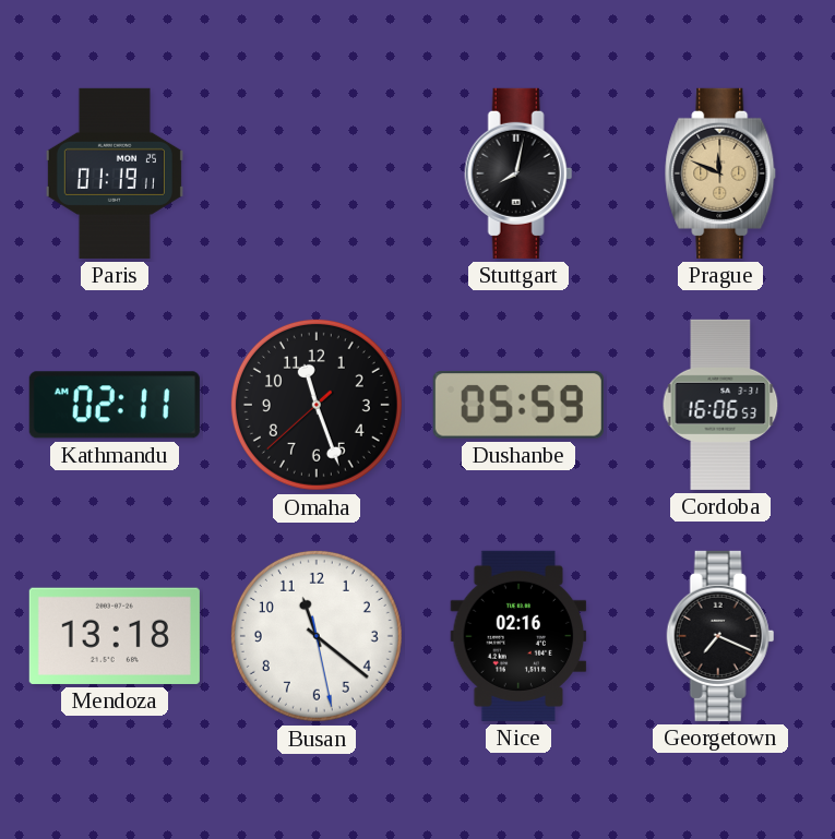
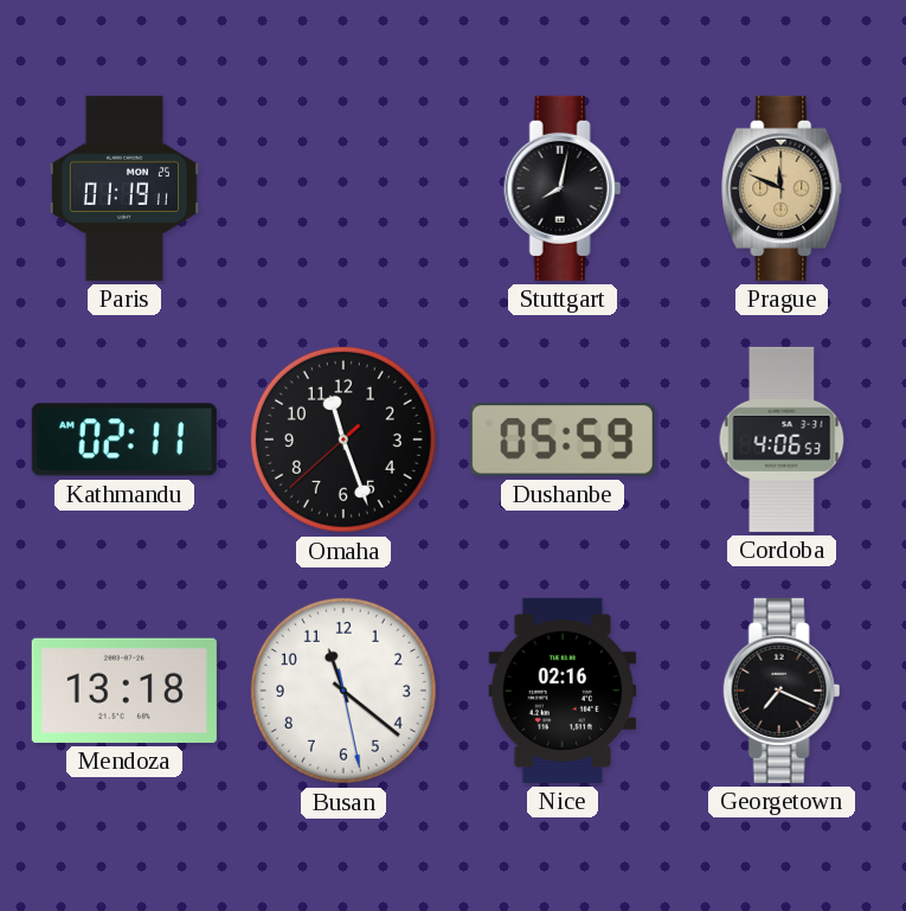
Cordoba: 16:06 -> 4:06
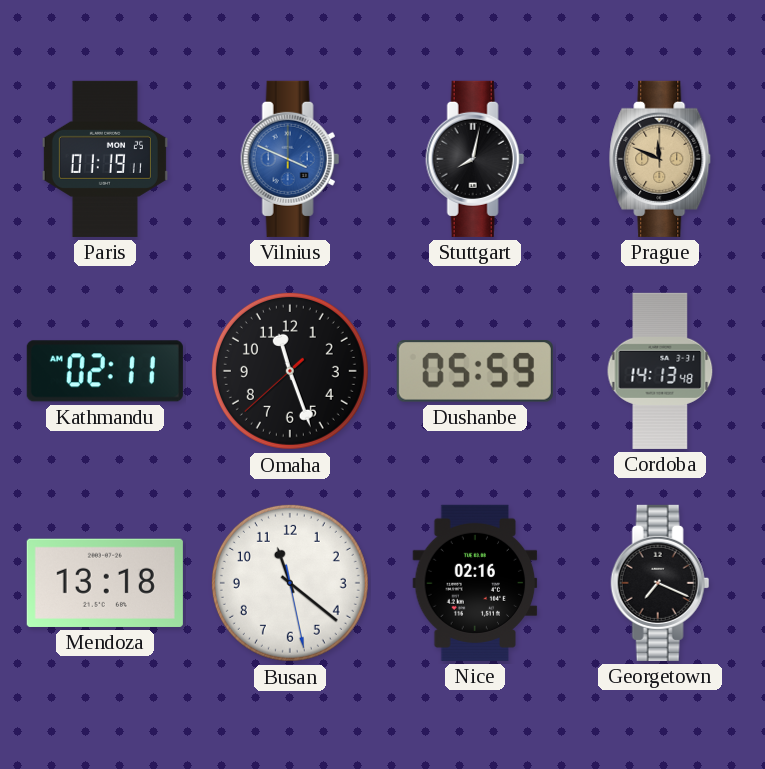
Vilnius: none -> 3:49
Cordoba: 4:06 -> 14:13
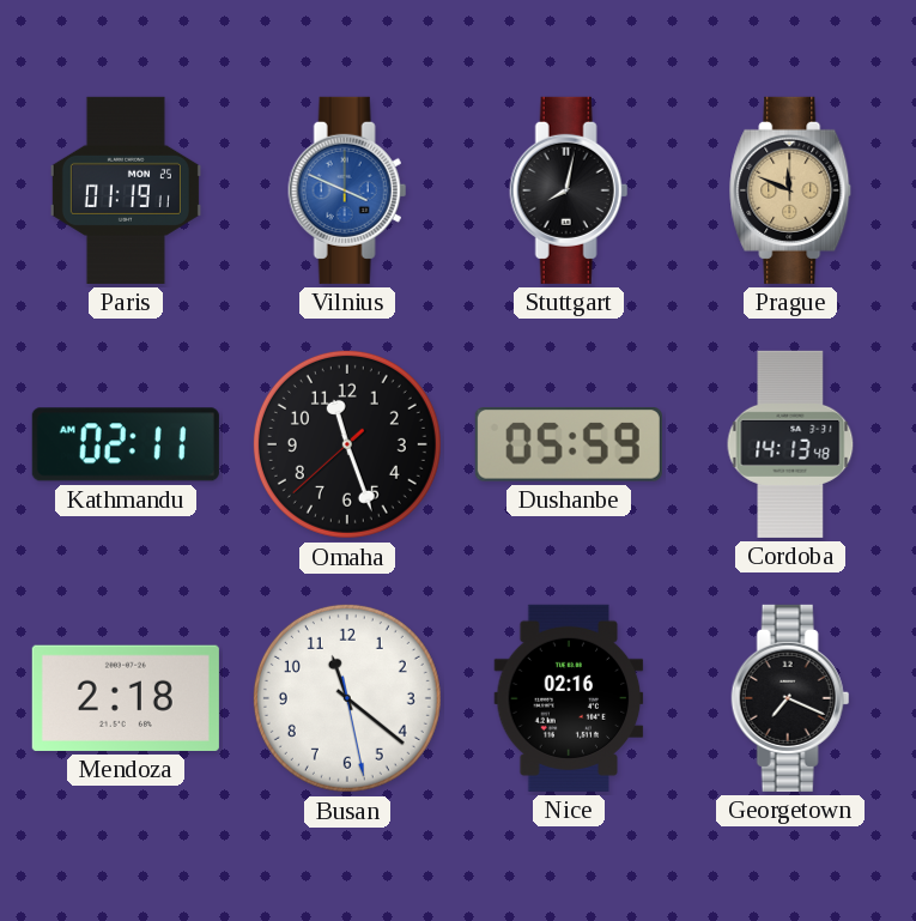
Mendoza: 13:18 -> 2:18
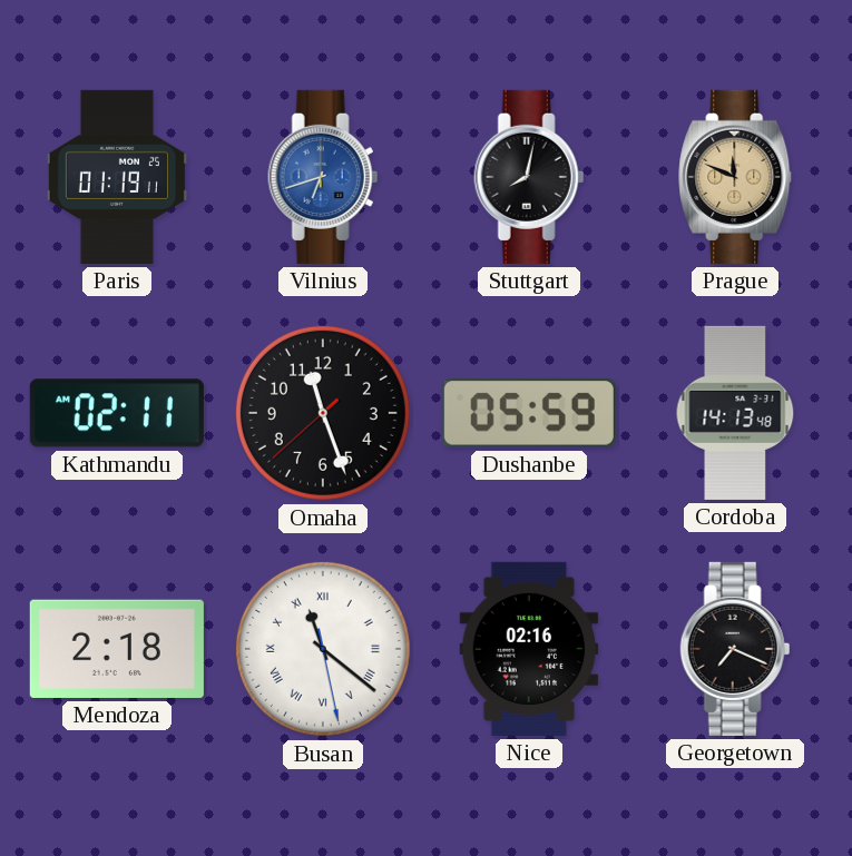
Vilnius: 3:49 -> 6:42
Busan numerals: Arabic -> Roman
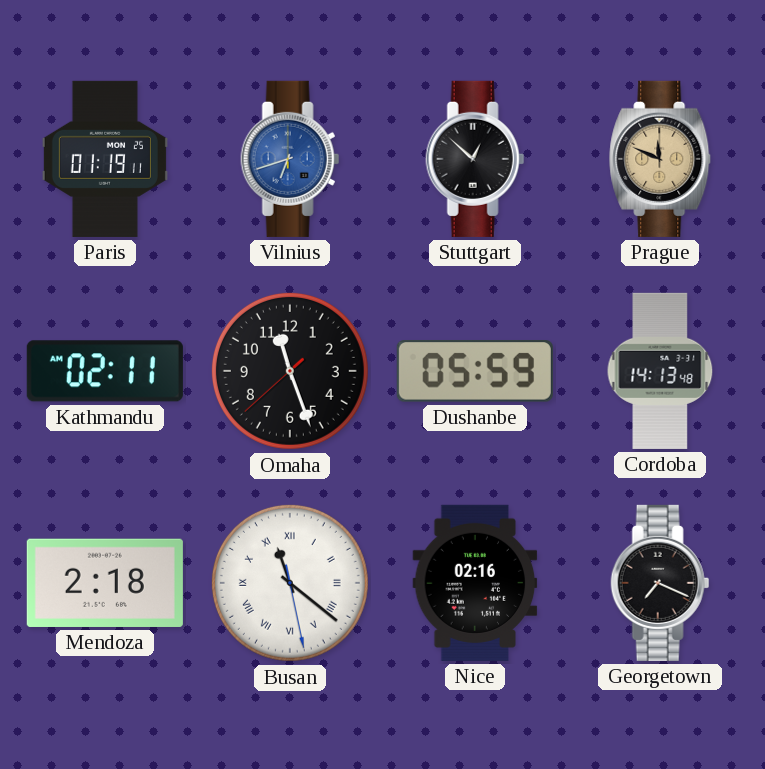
Stuttgart: 8:02 -> 12:52
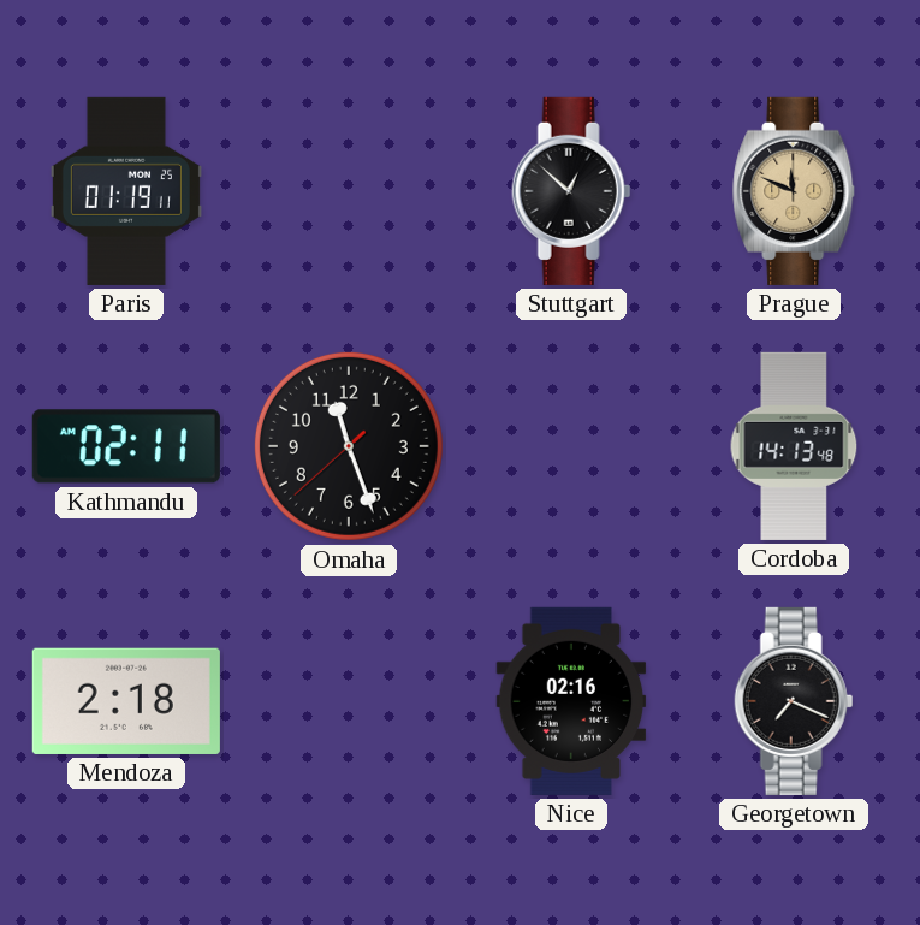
Vilnius: 6:42 -> none
Dushanbe: 05:59 -> none
Busan: 11:21 -> none
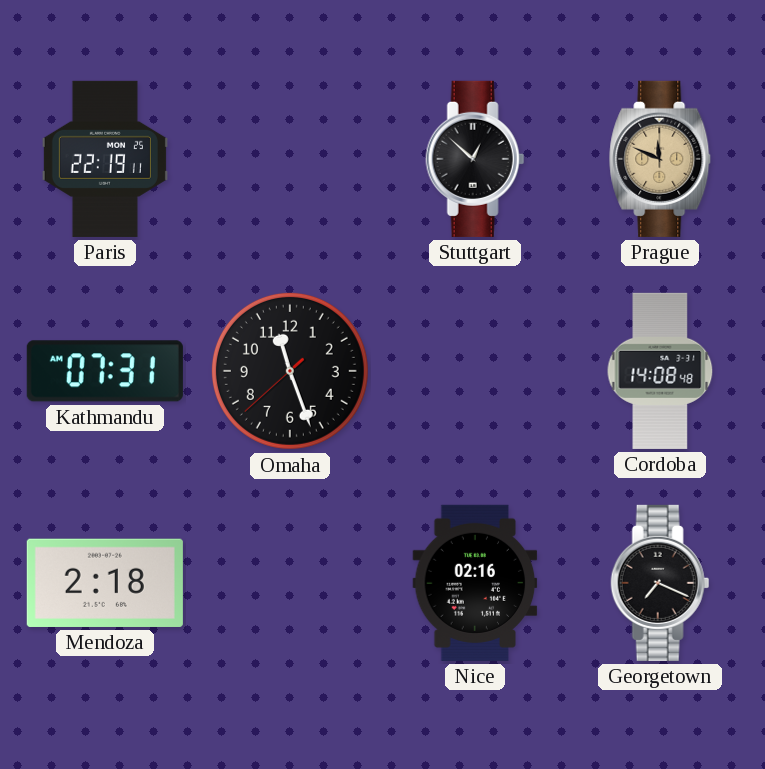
Paris: 01:19 -> 22:19
Kathmandu: 02:11 -> 07:31
Cordoba: 14:13 -> 14:08
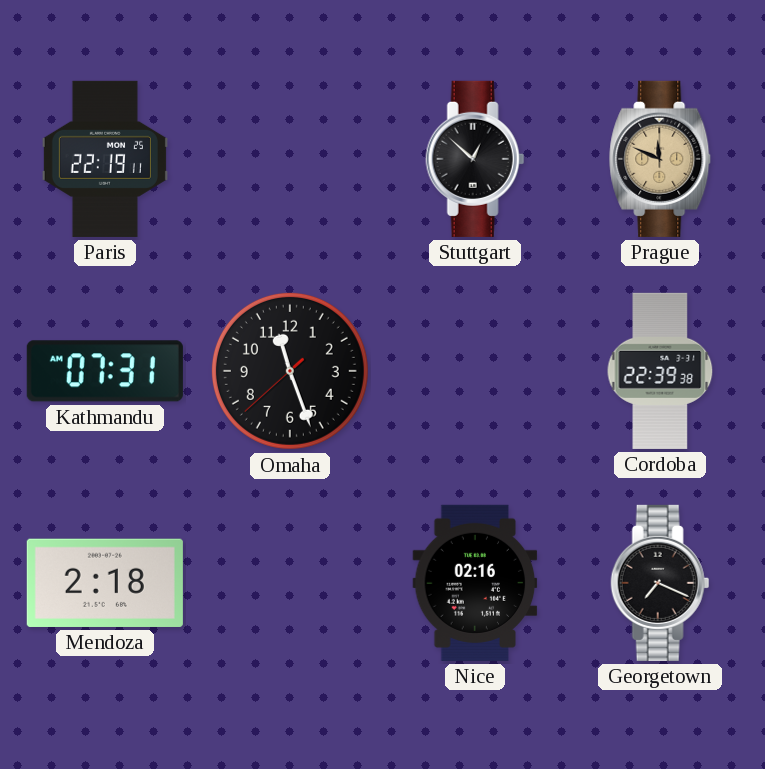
Cordoba: 14:08 -> 22:39
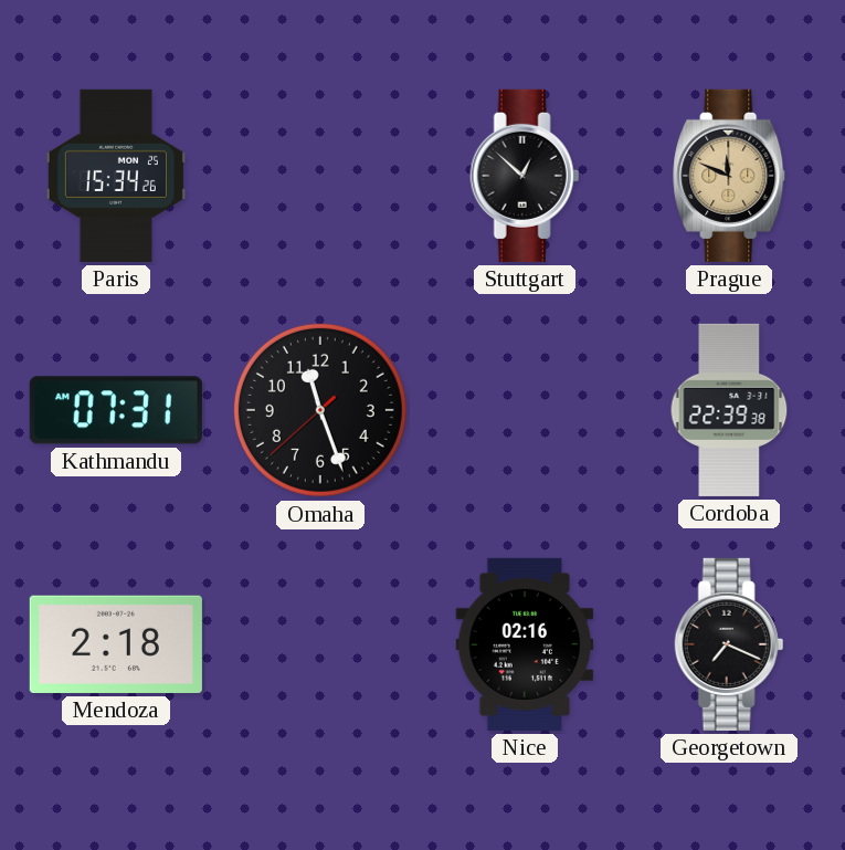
Paris: 22:19 -> 15:34
